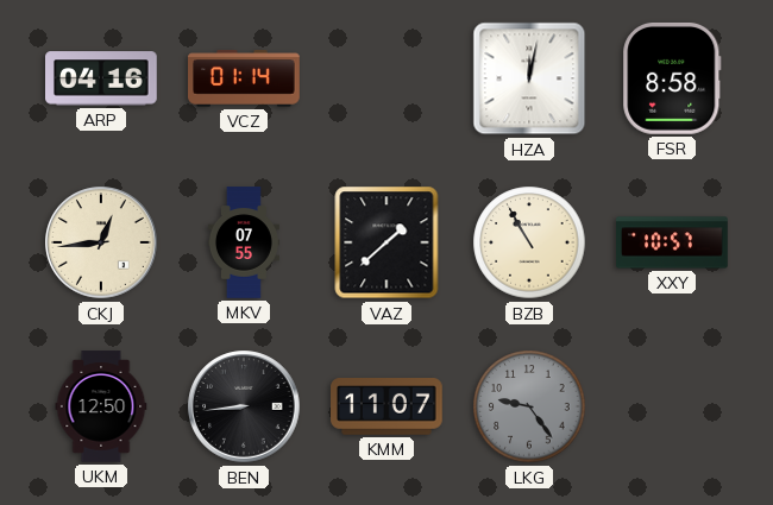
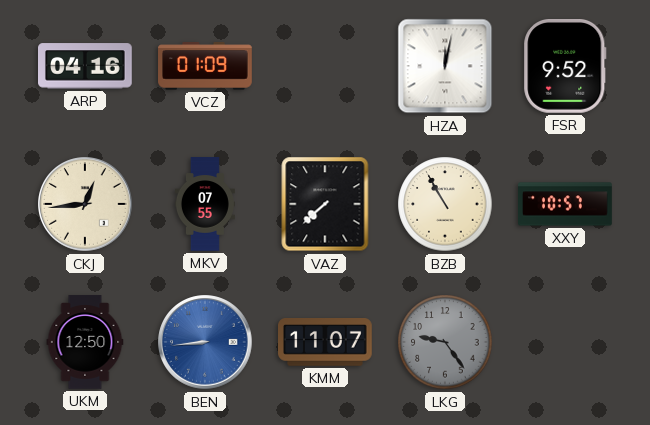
VCZ: 01:14 -> 01:09
FSR: 8:58 -> 9:52
VAZ: 1:38 -> 7:38
BEN dial: black -> blue
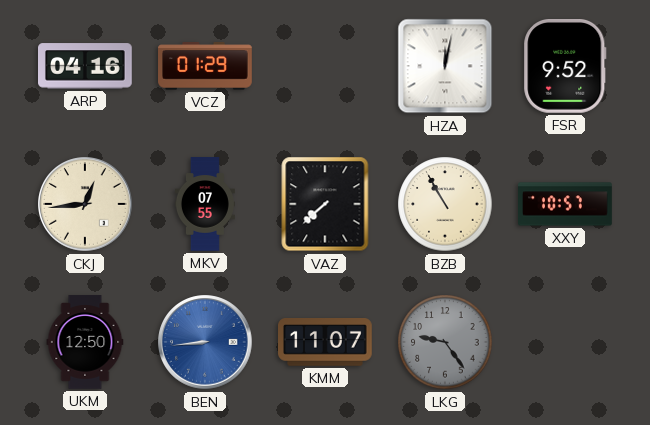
VCZ: 01:09 -> 01:29
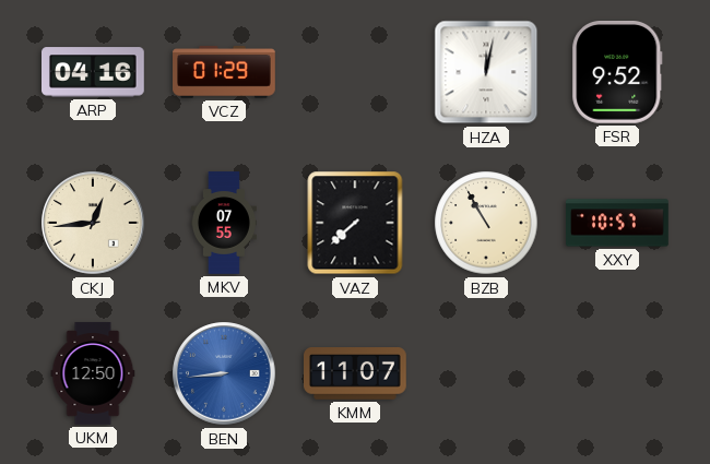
LKG: 9:24 -> none
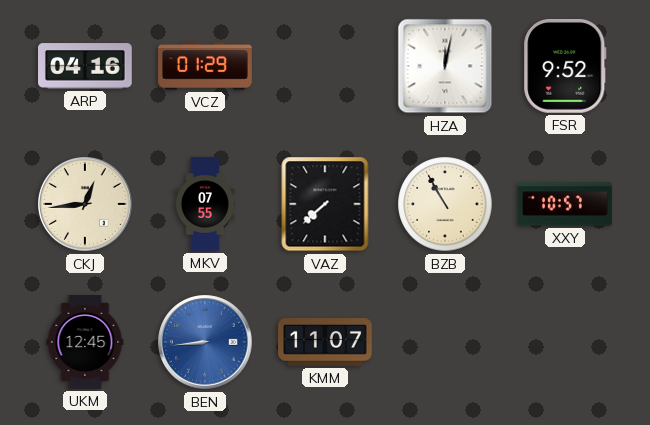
UKM: 12:50 -> 12:45
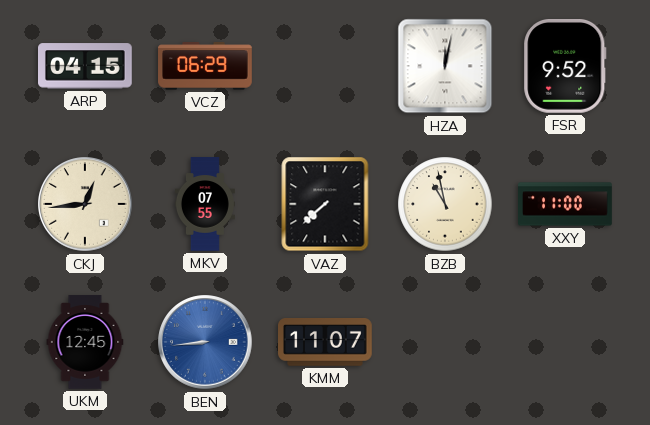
ARP: 04:16 -> 04:15
VCZ: 01:29 -> 06:29
BZB: 10:55 -> 10:58
XXY: 10:57 -> 11:00
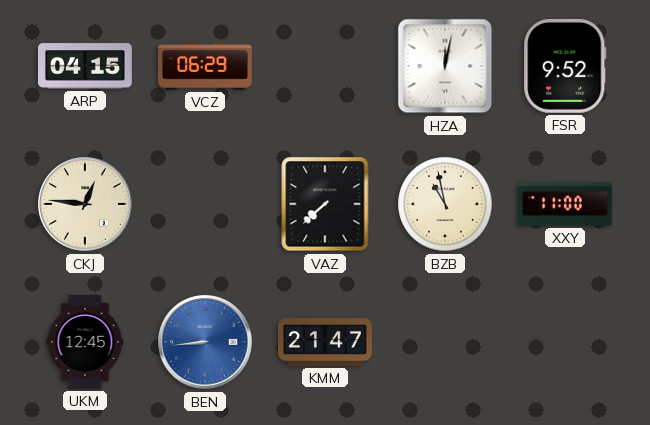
CKJ: 12:44 -> 12:46
MKV: 07:55 -> none
KMM: 11:07 -> 21:47
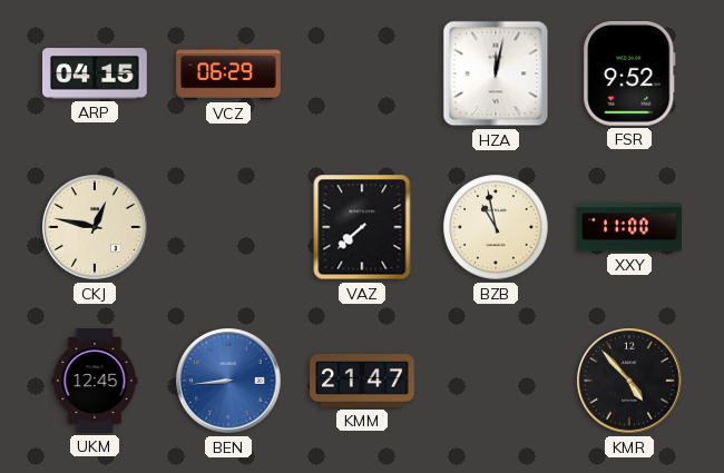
CKJ: 12:46 -> 12:47
KMR: none -> 4:53
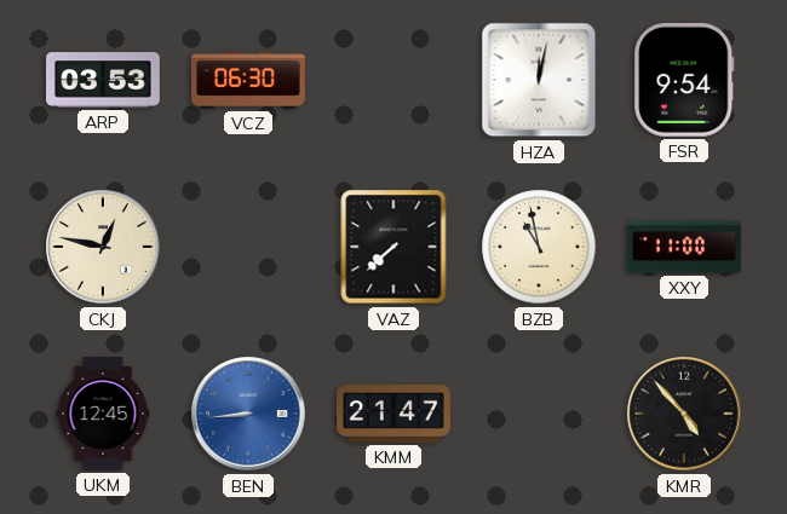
ARP: 04:15 -> 03:53
VCZ: 06:29 -> 06:30
FSR: 9:52 -> 9:54
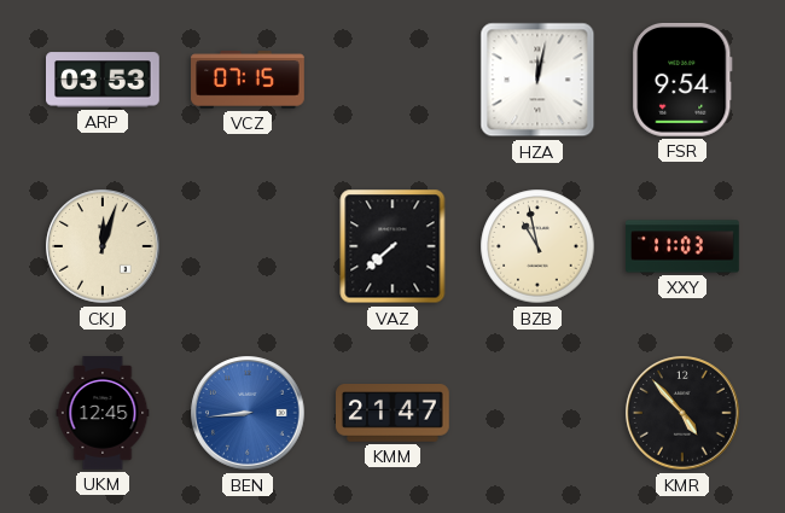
VCZ: 06:30 -> 07:15
CKJ: 12:47 -> 12:03
XXY: 11:00 -> 11:03
